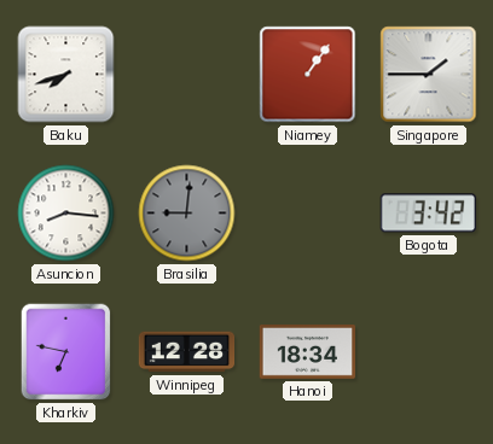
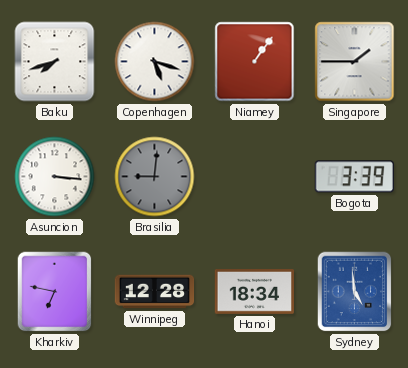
Copenhagen: none -> 5:18
Asuncion: 8:16 -> 3:16
Bogota: 3:42 -> 3:39
Sydney: none -> 4:59
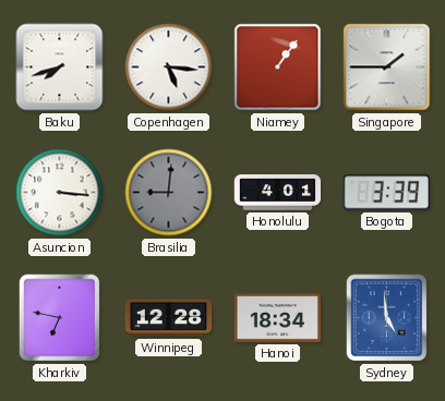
Copenhagen: 5:18 -> 5:16
Honolulu: none -> 4:01
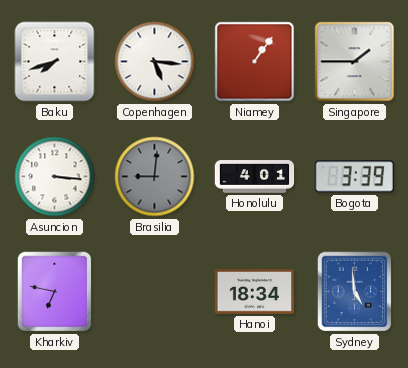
Winnipeg: 12:28 -> none
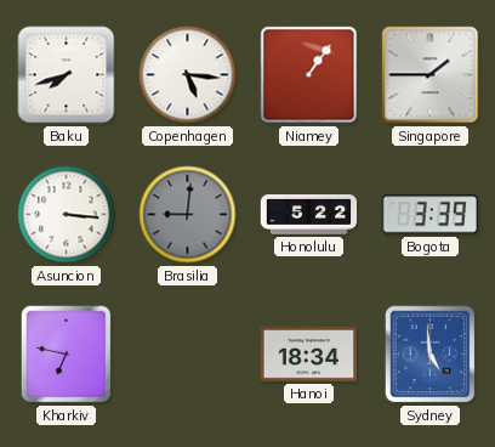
Honolulu: 4:01 -> 5:22
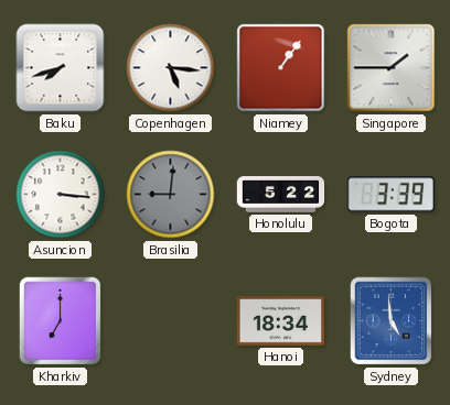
Kharkiv: 6:47 -> 7:00
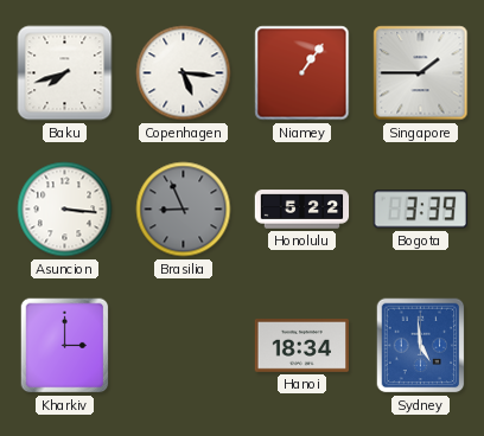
Brasilia: 9:01 -> 8:56
Kharkiv: 7:00 -> 3:00
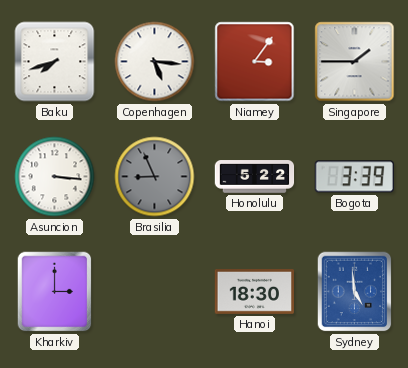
Niamey: 1:06 -> 3:06
Hanoi: 18:34 -> 18:30
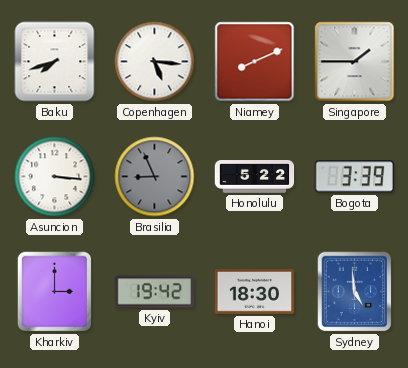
Niamey: 3:06 -> 8:11
Kyiv: none -> 19:42
